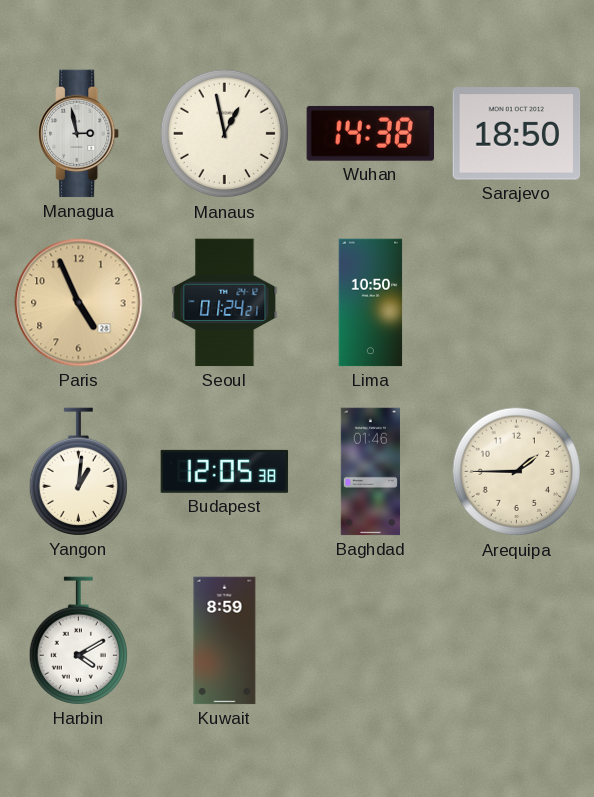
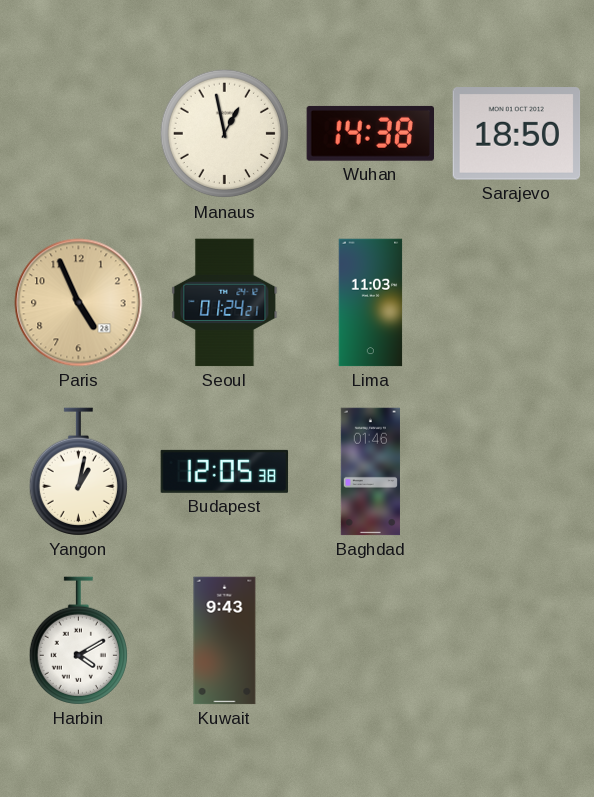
Managua: 2:58 -> none
Lima: 10:50 -> 11:03
Yangon: 1:01 -> 1:02
Arequipa: 1:45 -> none
Kuwait: 8:59 -> 9:43
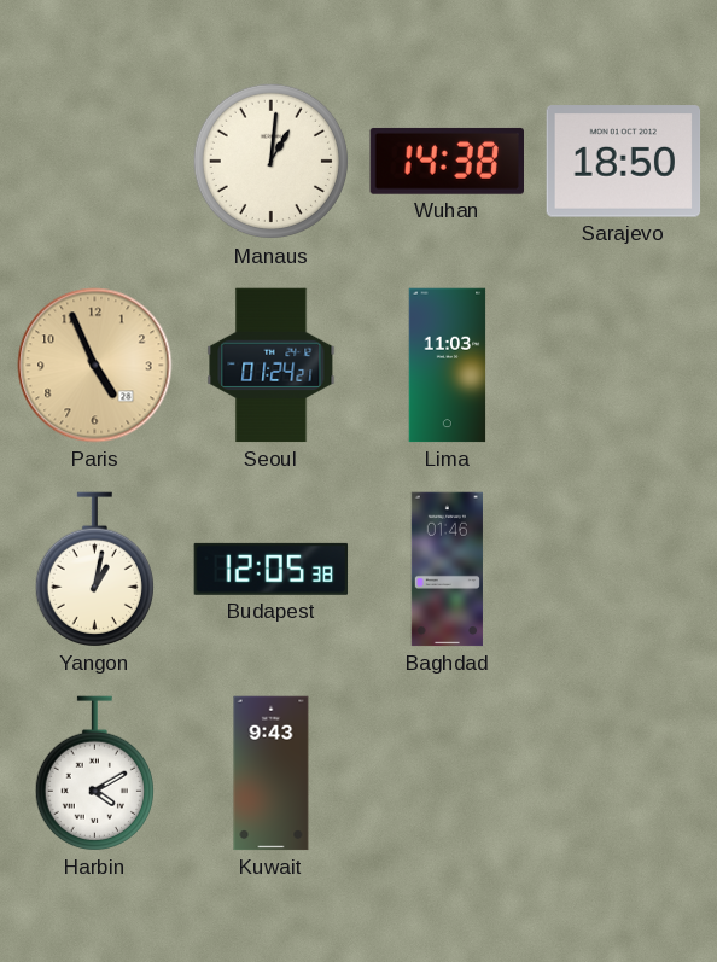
Manaus: 12:58 -> 1:01
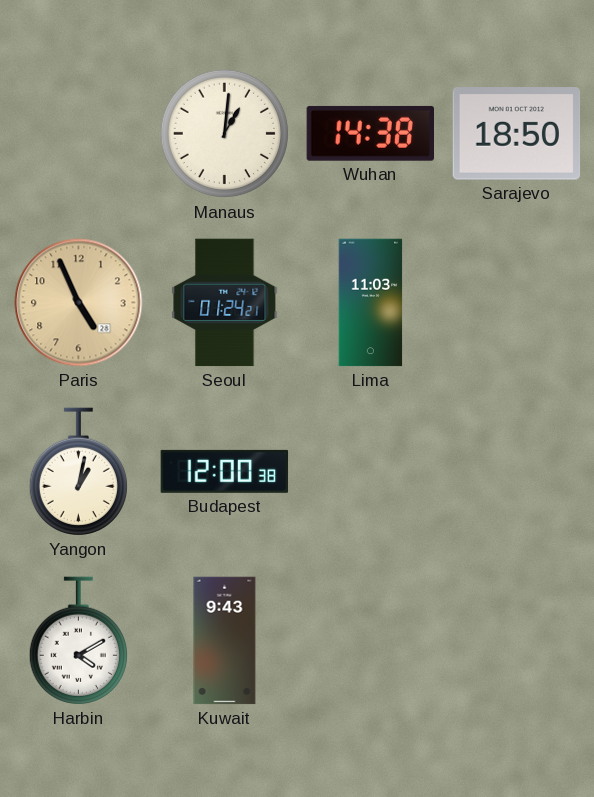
Budapest: 12:05 -> 12:00
Baghdad: 01:46 -> none
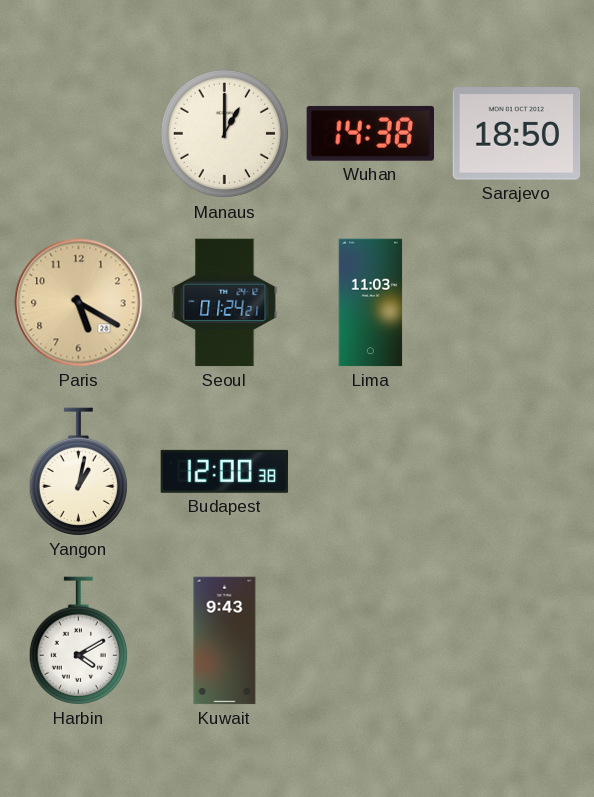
Manaus: 1:01 -> 1:00
Paris: 4:56 -> 5:20
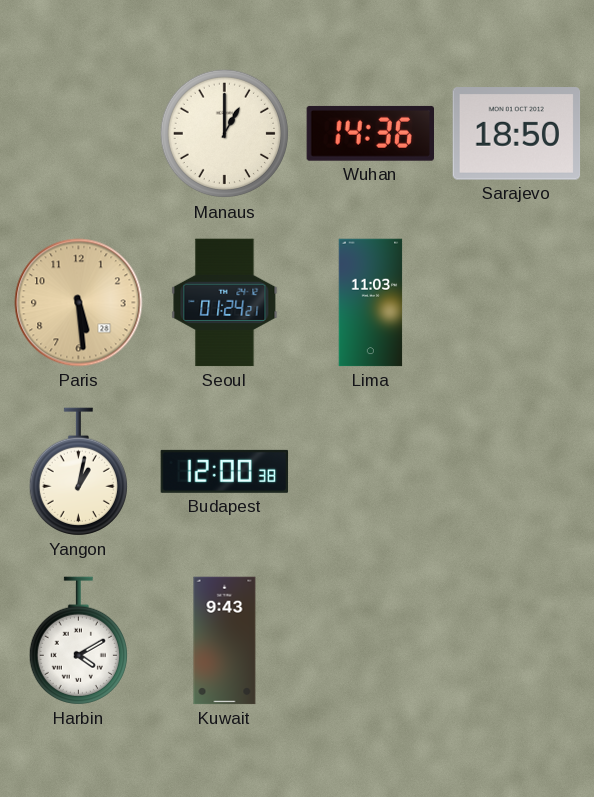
Wuhan: 14:38 -> 14:36
Paris: 5:20 -> 5:29
